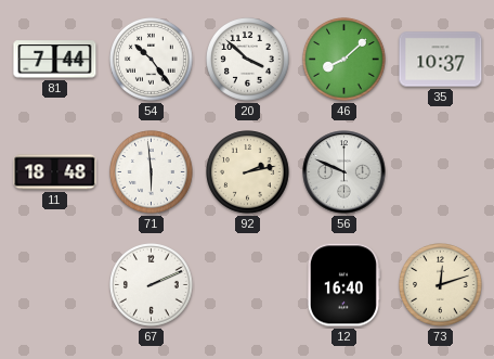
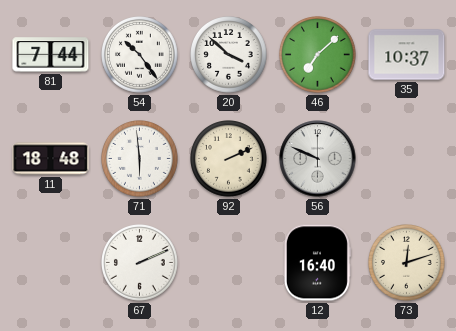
46: 8:08 -> 7:08
92: 2:13 -> 2:11
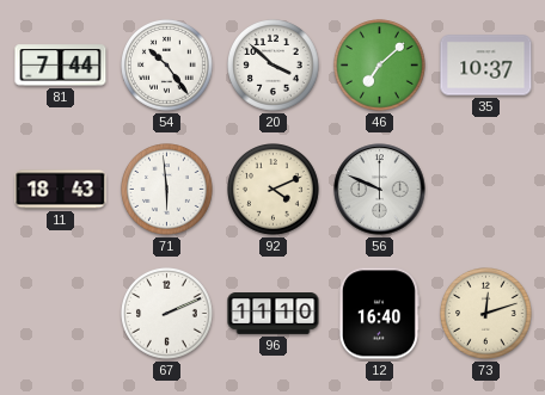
11: 18:48 -> 18:43
92: 2:11 -> 4:11
96: none -> 11:10
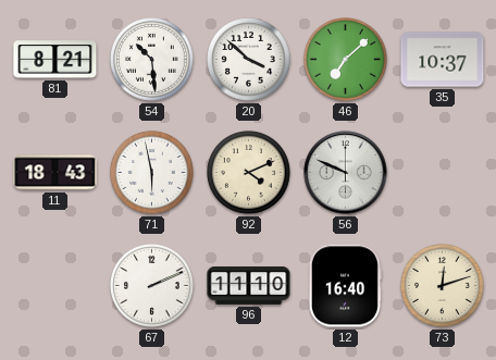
81: 7:44 -> 8:21
54: 10:24 -> 10:29
71: 5:59 -> 5:58
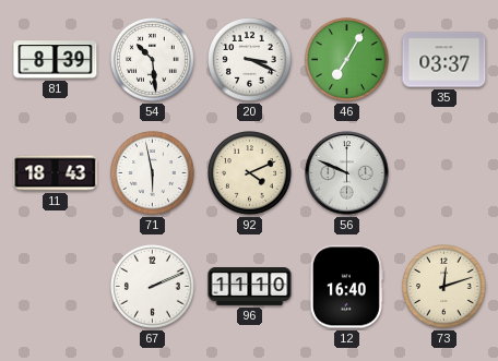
81: 8:21 -> 8:39
20: 3:52 -> 3:19
46: 7:08 -> 7:05
35: 10:37 -> 03:37
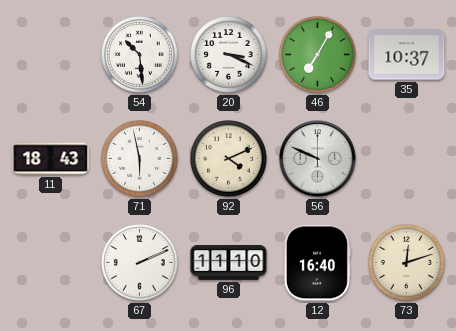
81: 8:39 -> none
35: 03:37 -> 10:37
